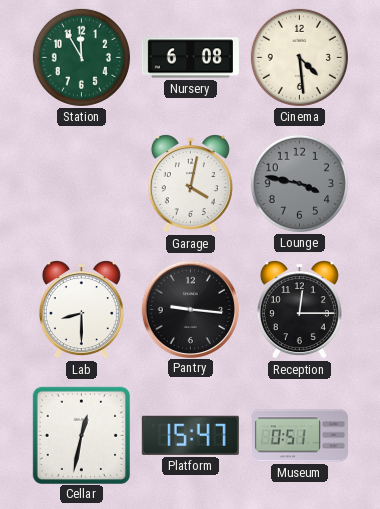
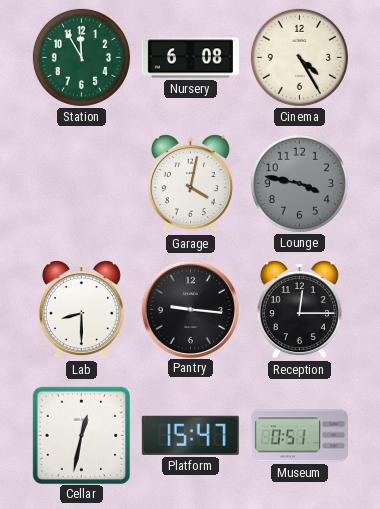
Cinema: 4:29 -> 4:25
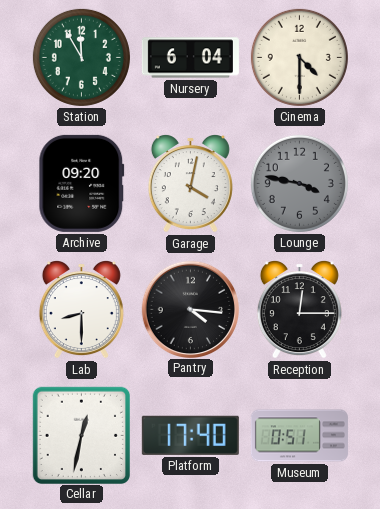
Nursery: 6:08 -> 6:04
Cinema: 4:25 -> 4:30
Archive: none -> 09:20
Pantry: 9:16 -> 4:16
Platform: 15:47 -> 17:40
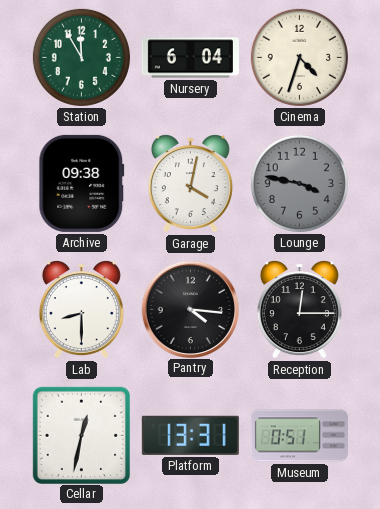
Cinema: 4:30 -> 4:33
Archive: 09:20 -> 09:38
Platform: 17:40 -> 13:31
